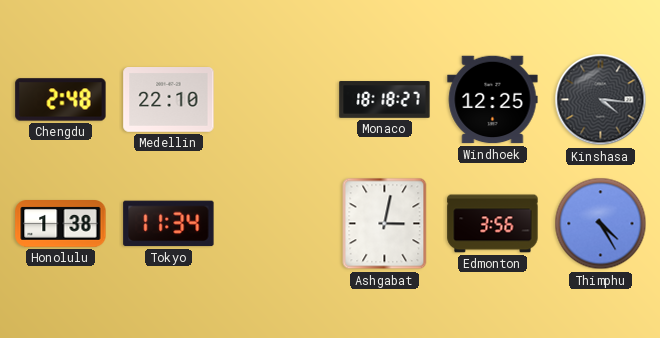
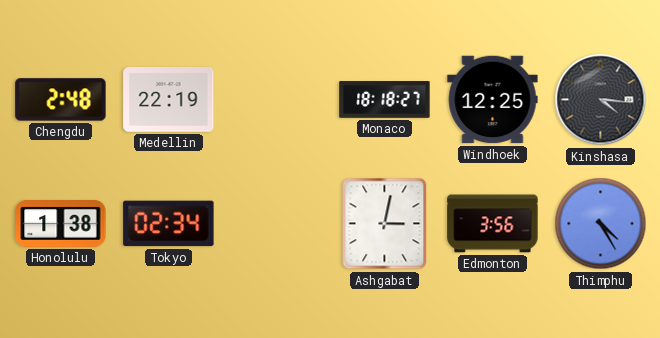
Medellin: 22:10 -> 22:19
Tokyo: 11:34 -> 02:34
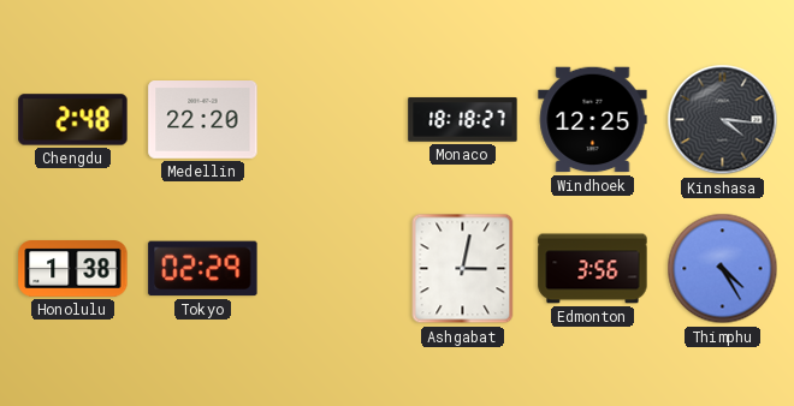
Medellin: 22:19 -> 22:20
Tokyo: 02:34 -> 02:29
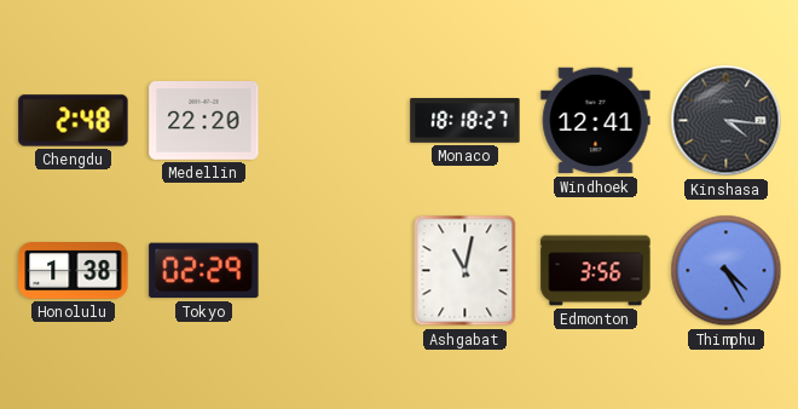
Windhoek: 12:25 -> 12:41
Ashgabat: 3:02 -> 11:02
